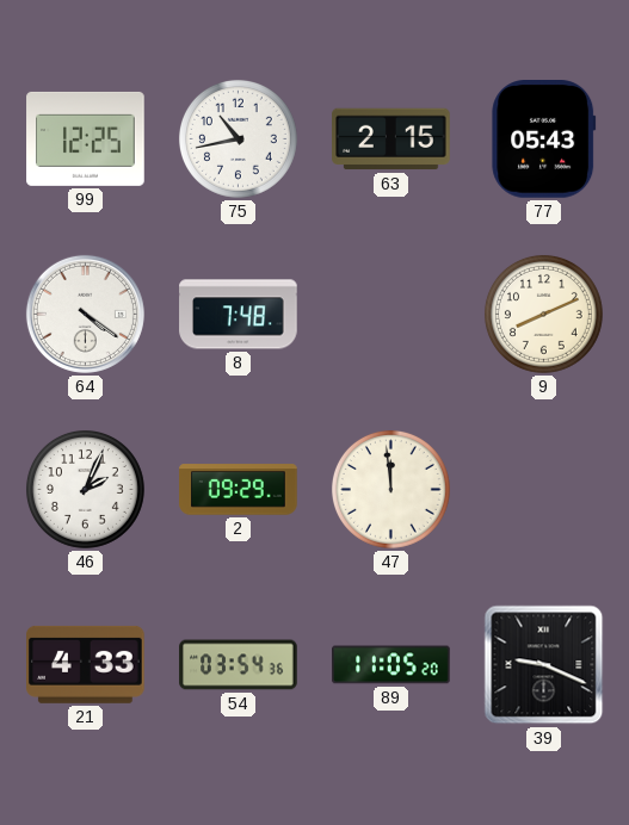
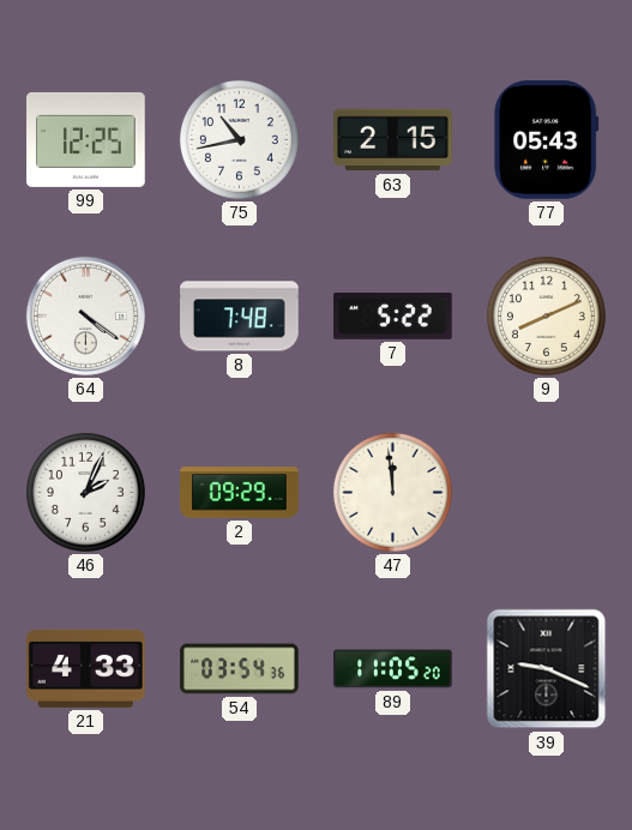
7: none -> 5:22
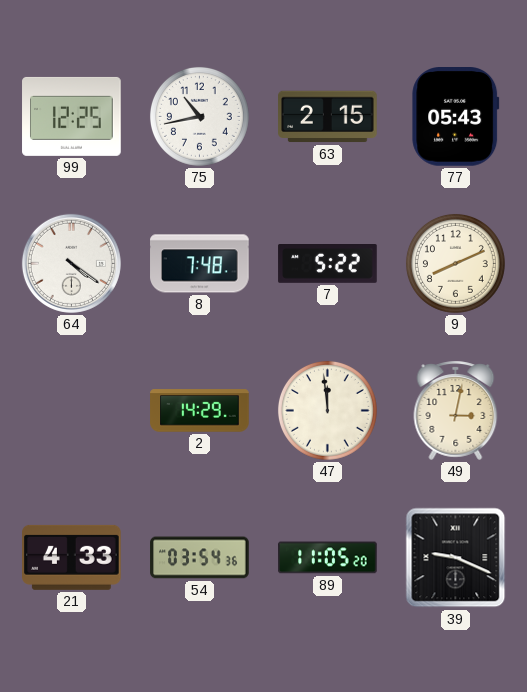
46: 2:04 -> none
2: 09:29 -> 14:29
49: none -> 3:02
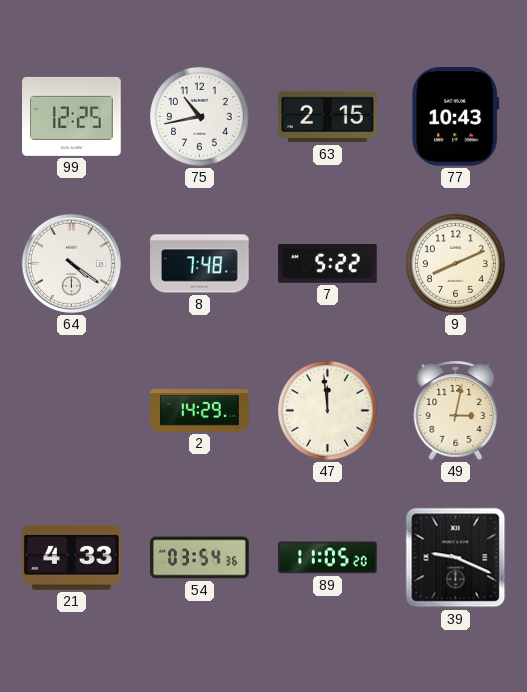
77: 05:43 -> 10:43
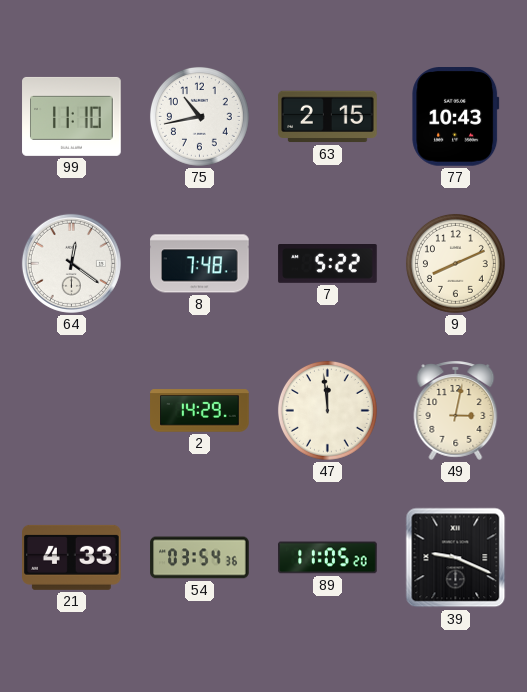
99: 12:25 -> 11:10
64: 4:21 -> 12:21
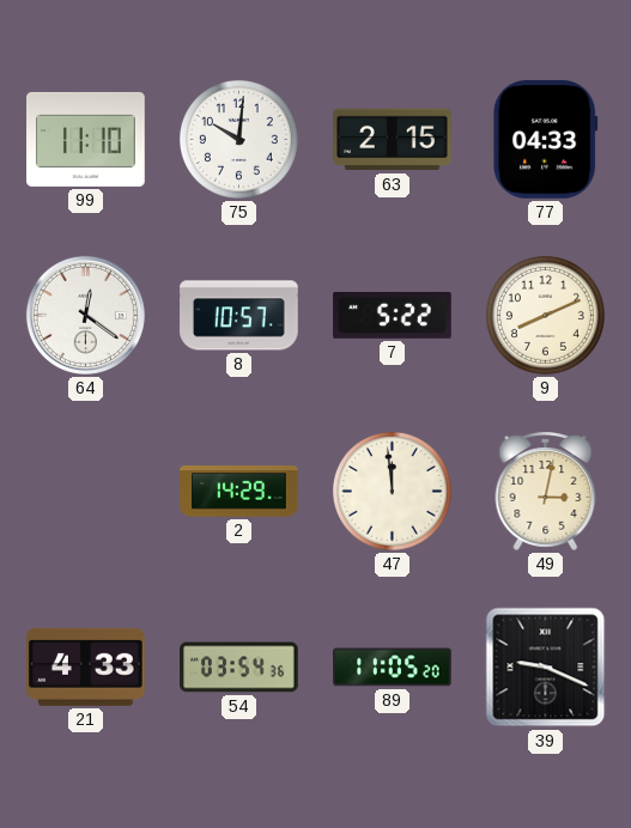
75: 10:43 -> 10:01
77: 10:43 -> 04:33
8: 7:48 -> 10:57
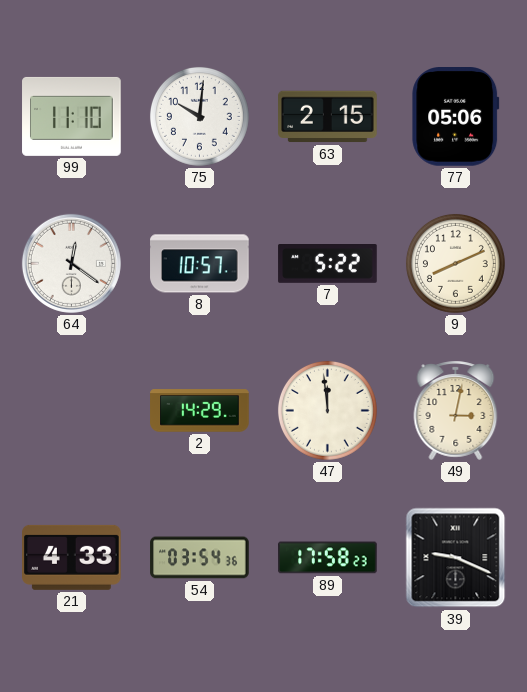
77: 04:33 -> 05:06
89: 11:05 -> 17:58
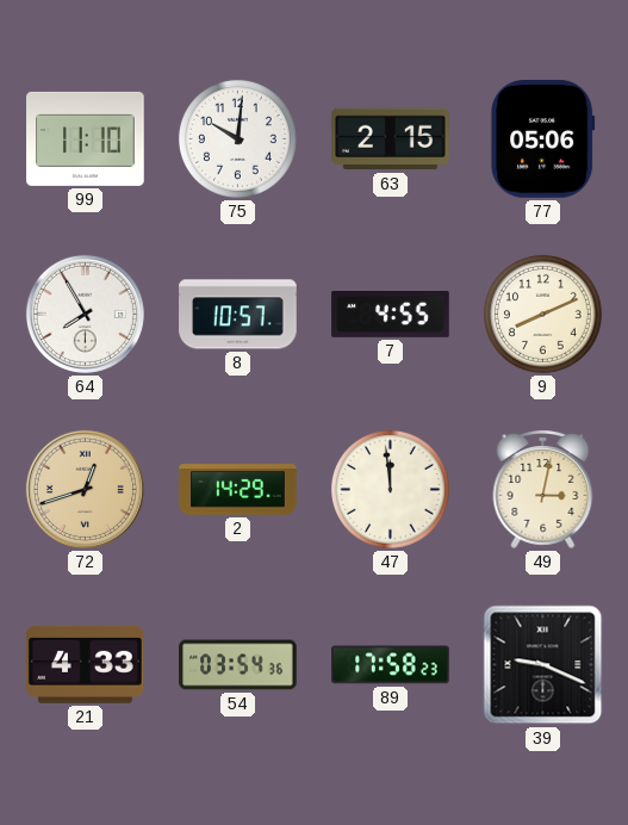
64: 12:21 -> 7:55
7: 5:22 -> 4:55
72: none -> 12:42
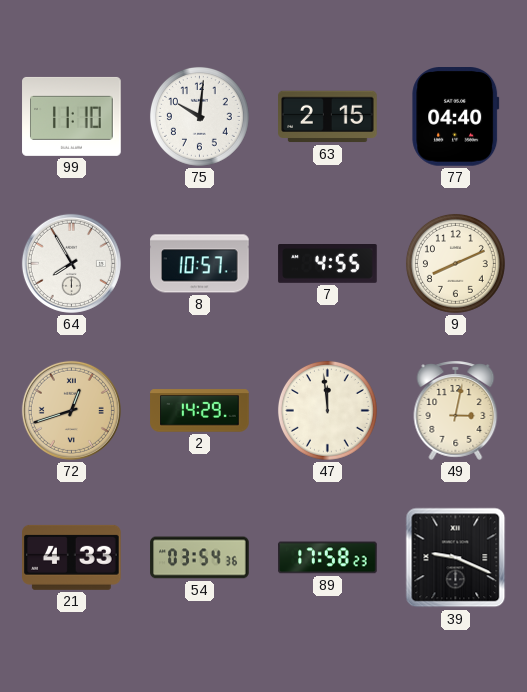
77: 05:06 -> 04:40
